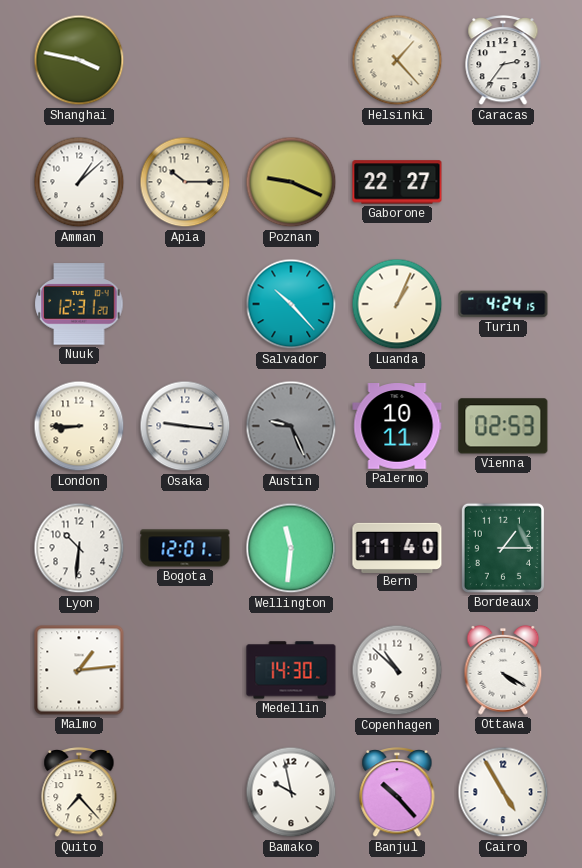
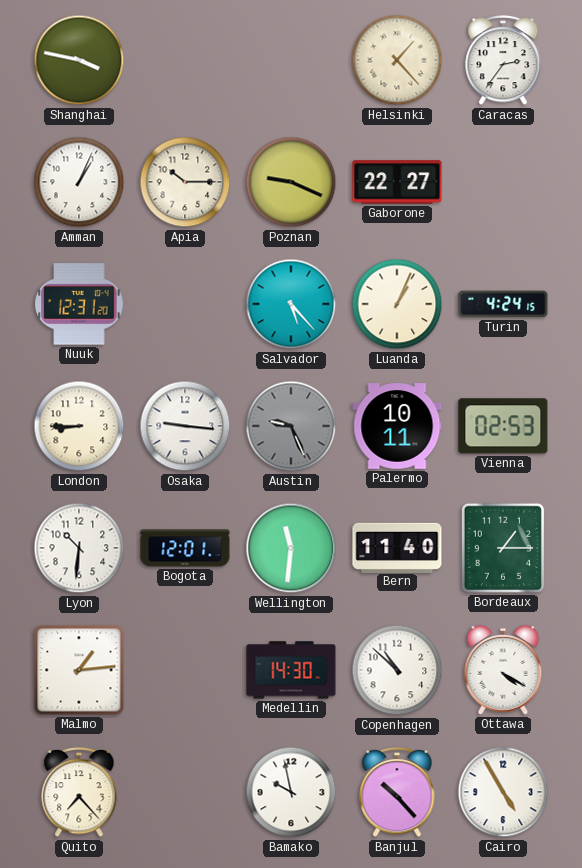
Amman: 1:08 -> 1:04
Salvador: 10:23 -> 5:23
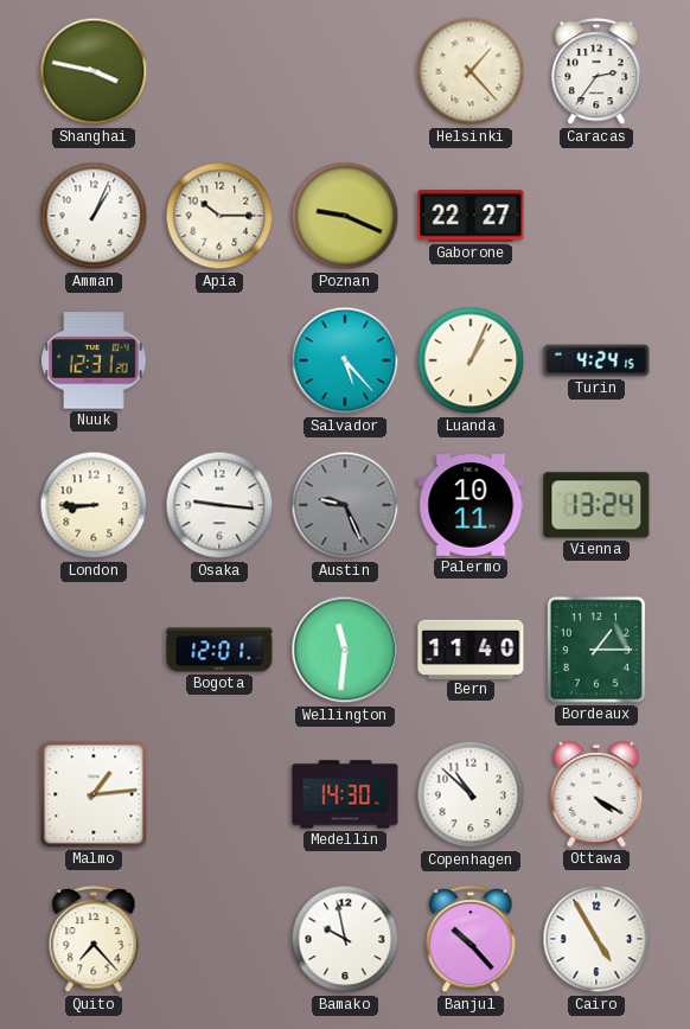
Vienna: 02:53 -> 13:24
Lyon: 10:31 -> none
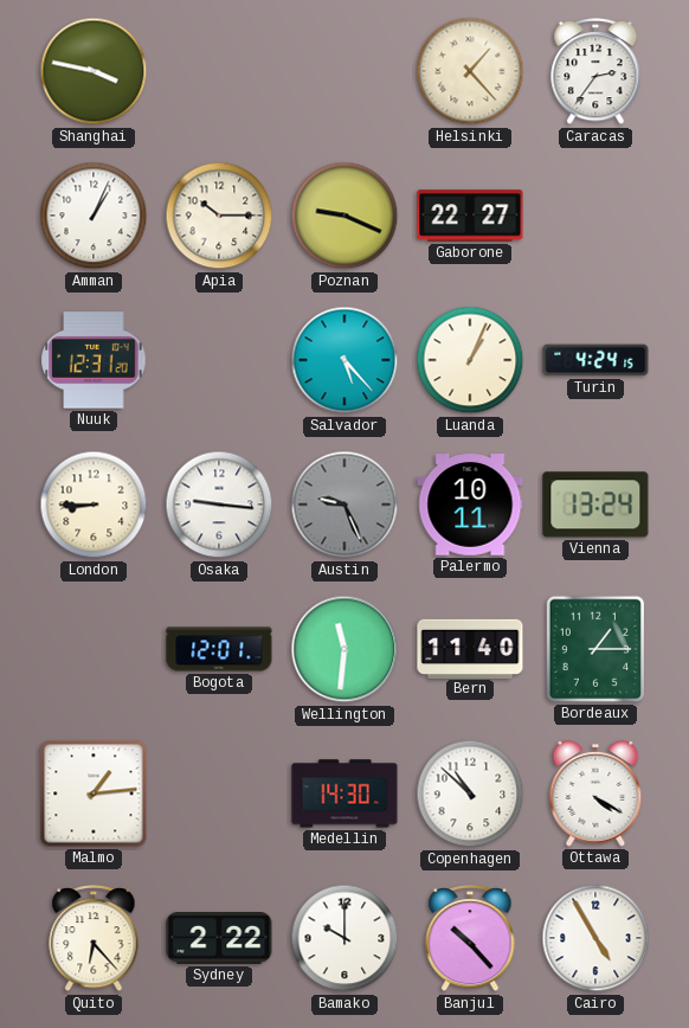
Quito: 7:23 -> 6:23
Sydney: none -> 2:22
Bamako: 9:58 -> 10:00
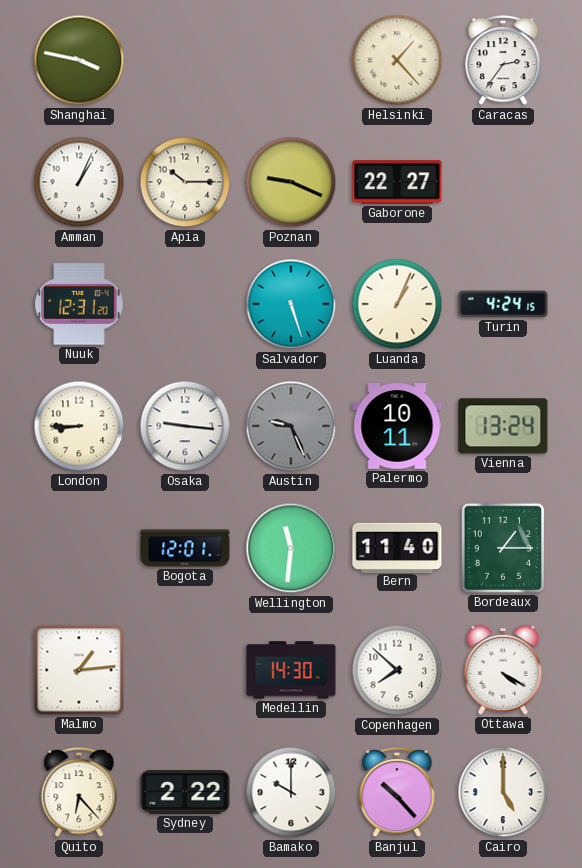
Salvador: 5:23 -> 5:27
Copenhagen: 10:52 -> 7:52
Cairo: 4:55 -> 5:00
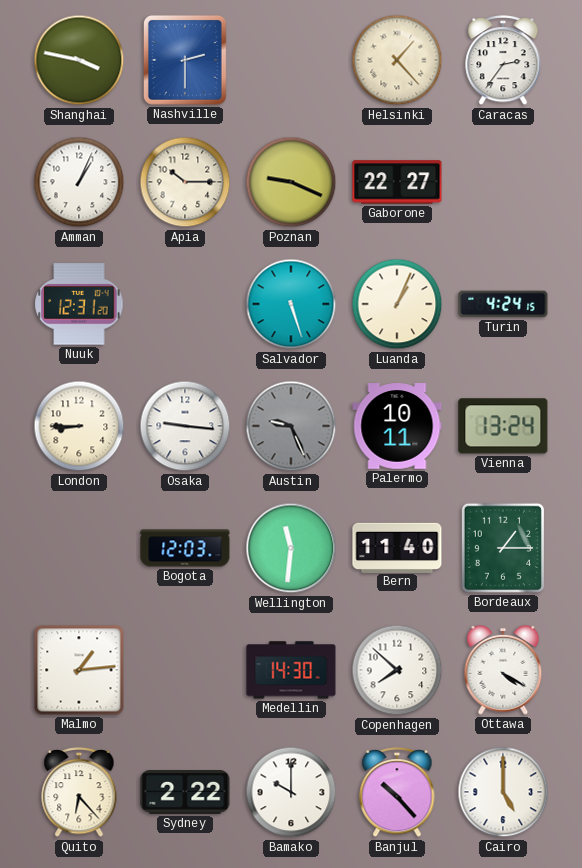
Nashville: none -> 2:30
Bogota: 12:01 -> 12:03
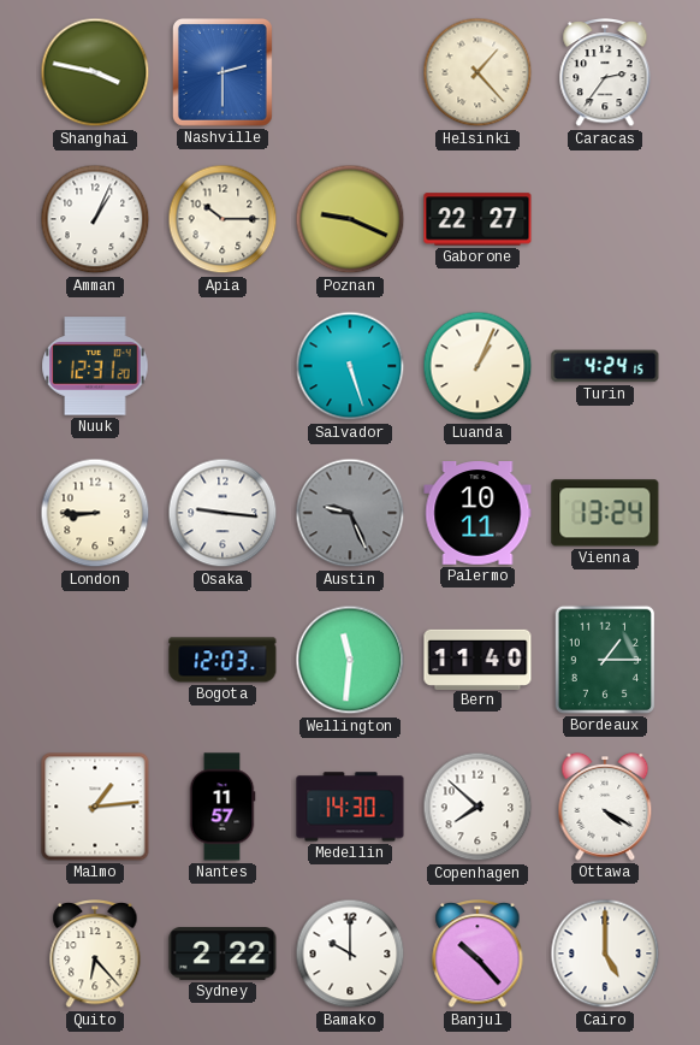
Nantes: none -> 11:57
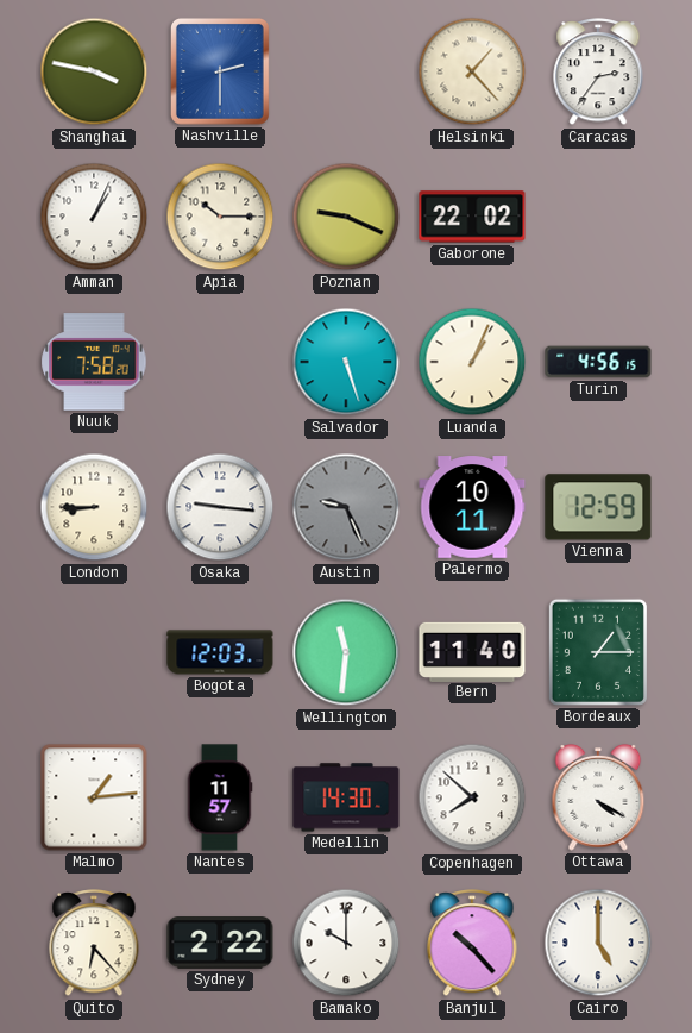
Gaborone: 22:27 -> 22:02
Nuuk: 12:31 -> 7:58
Turin: 4:24 -> 4:56
Vienna: 13:24 -> 12:59
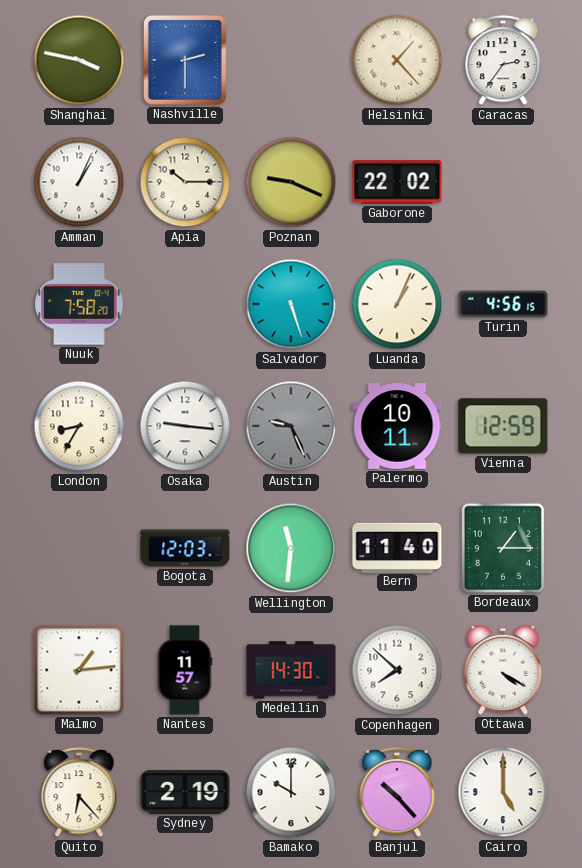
London: 8:45 -> 8:35
Sydney: 2:22 -> 2:19
